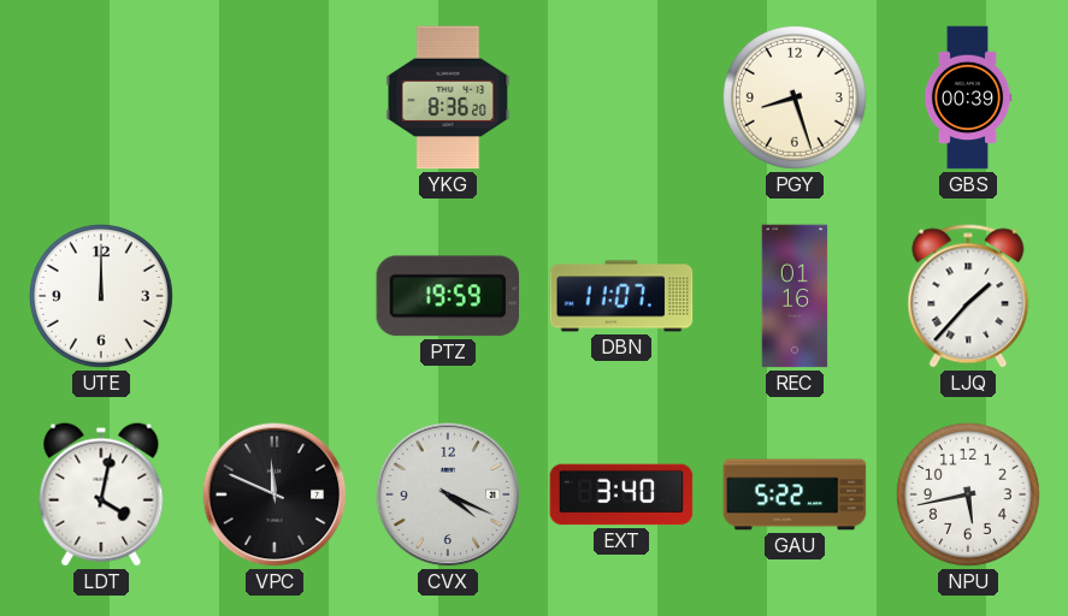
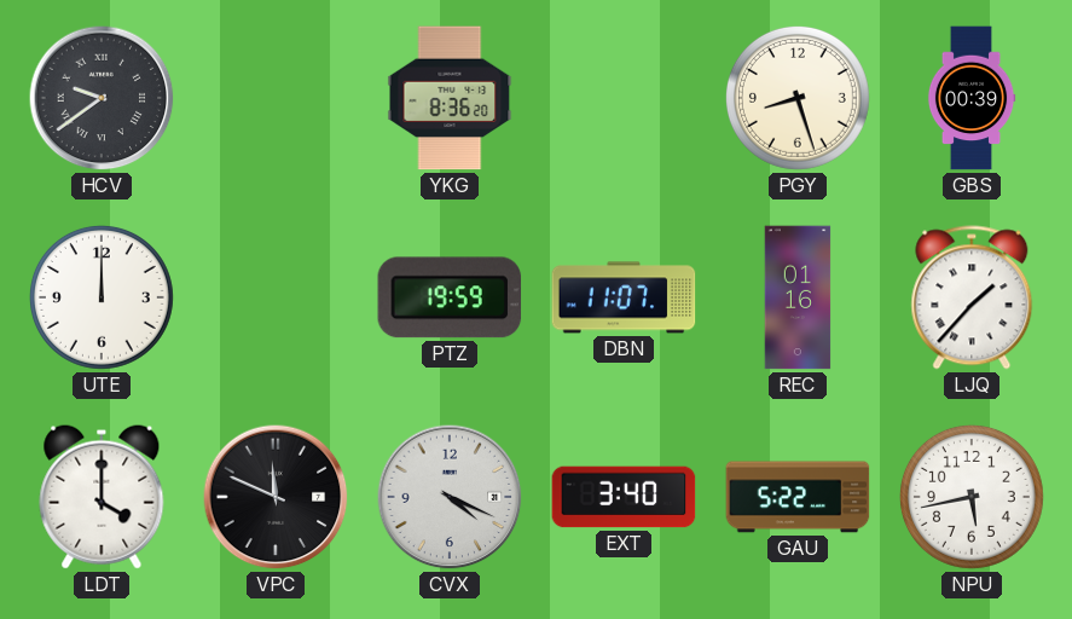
HCV: none -> 9:39
LDT: 4:02 -> 4:00
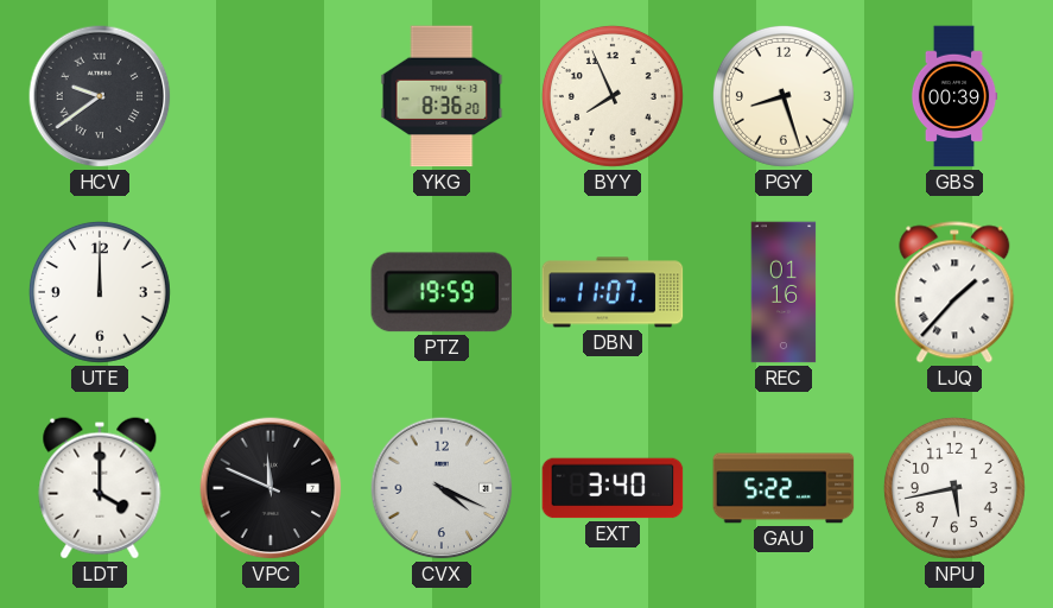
BYY: none -> 7:56
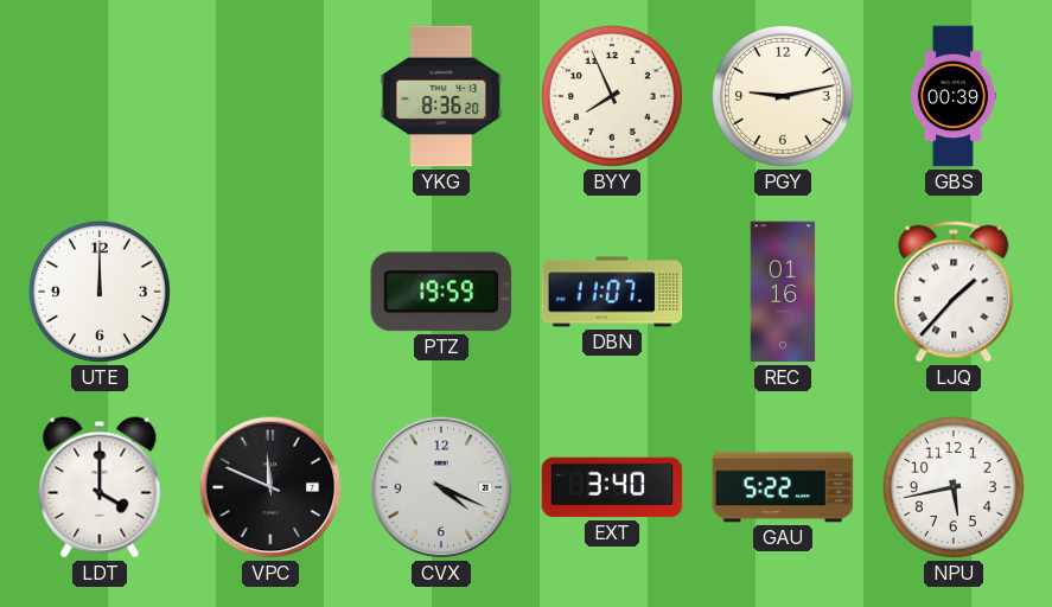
HCV: 9:39 -> none
PGY: 8:27 -> 9:13
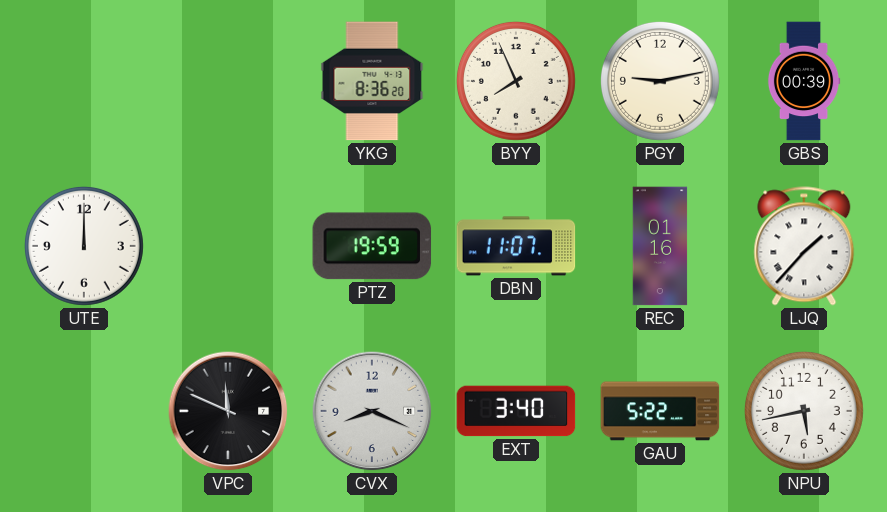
LDT: 4:00 -> none
CVX: 4:19 -> 8:19
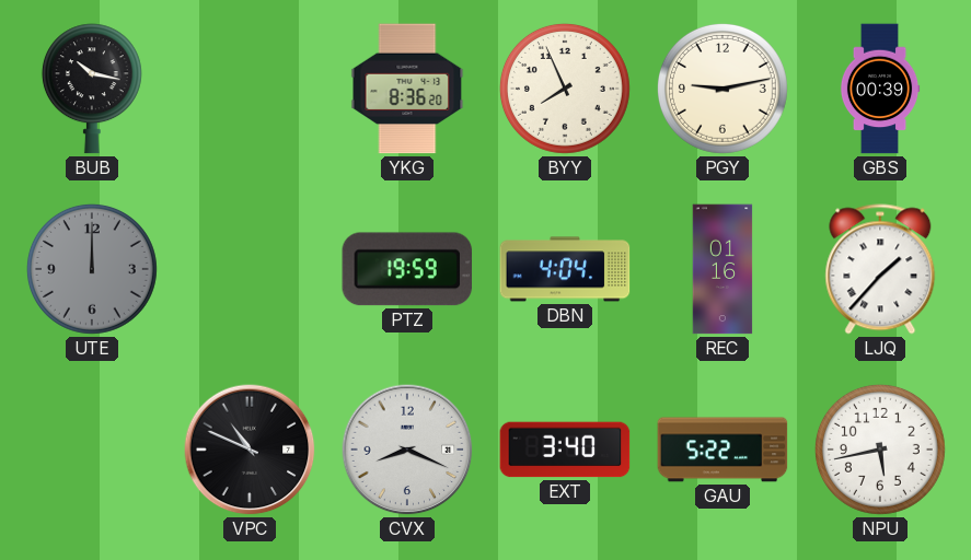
BUB: none -> 10:17
UTE dial: white -> grey
DBN: 11:07 -> 4:04
VPC: 11:49 -> 10:49
